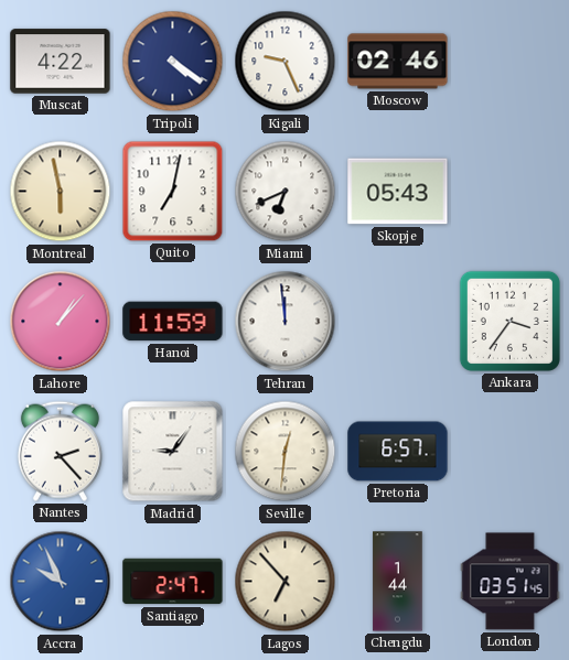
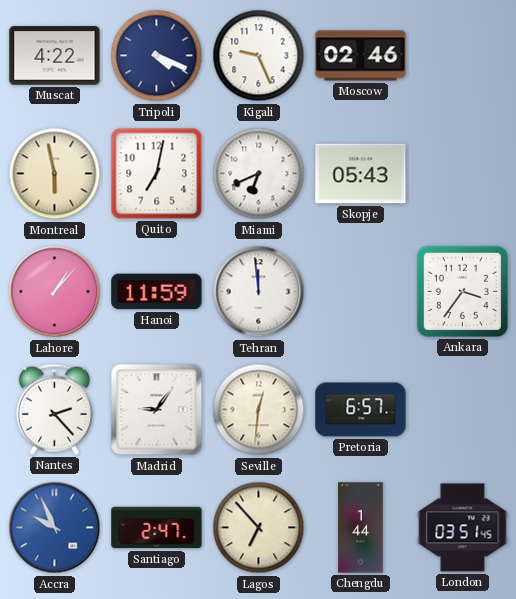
Tripoli: 4:21 -> 4:19
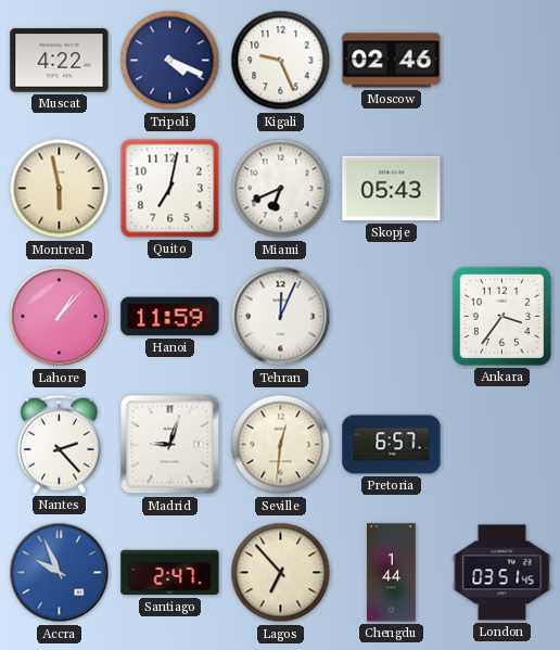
Tehran: 11:59 -> 12:04
Madrid: 9:06 -> 9:03
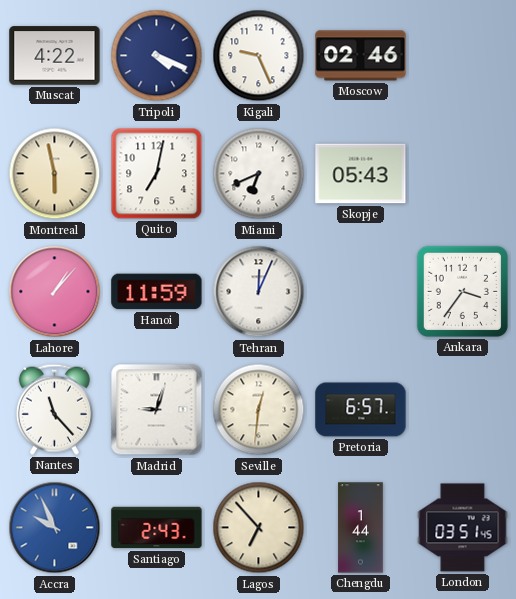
Nantes: 2:23 -> 11:23
Santiago: 2:47 -> 2:43
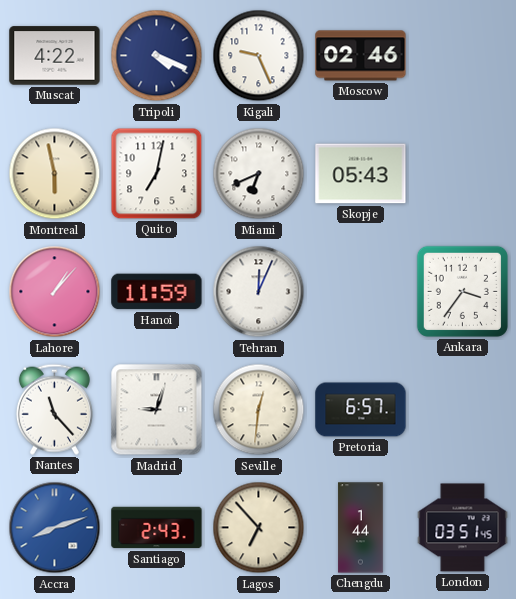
Accra: 9:56 -> 8:12
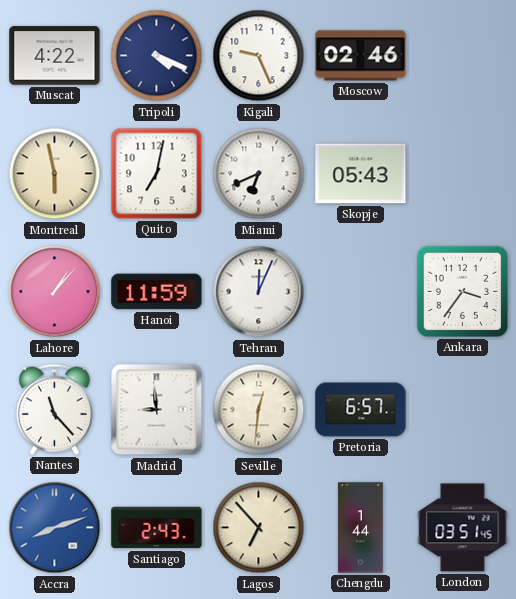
Madrid: 9:03 -> 8:59
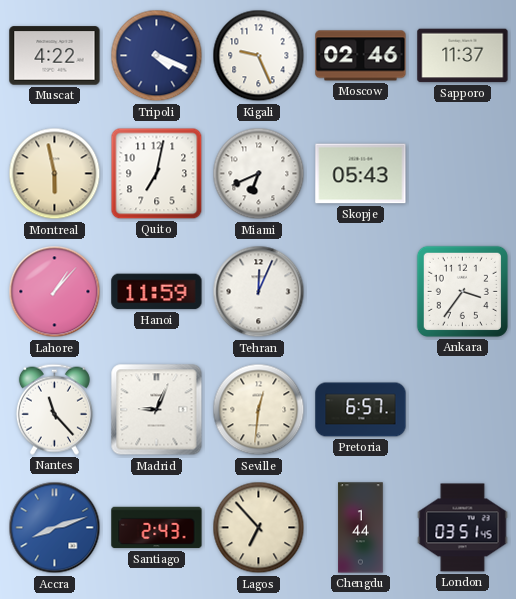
Sapporo: none -> 11:37
Madrid: 8:59 -> 9:04
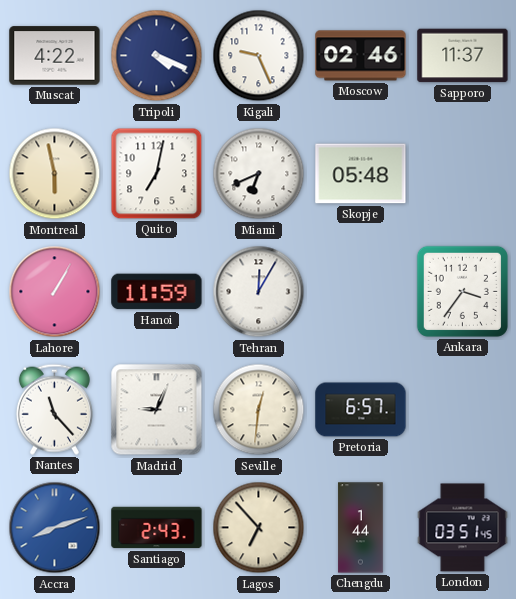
Skopje: 05:43 -> 05:48
Lahore: 1:07 -> 1:05
Tehran: 12:04 -> 12:05
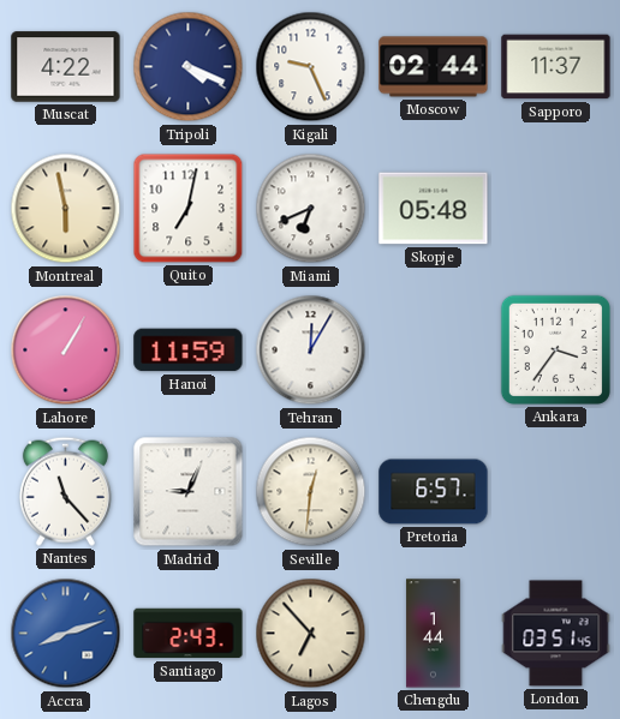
Moscow: 02:46 -> 02:44
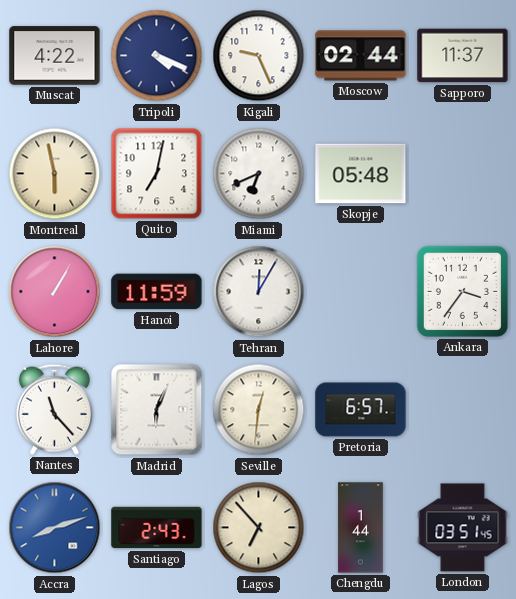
Madrid: 9:04 -> 6:04
